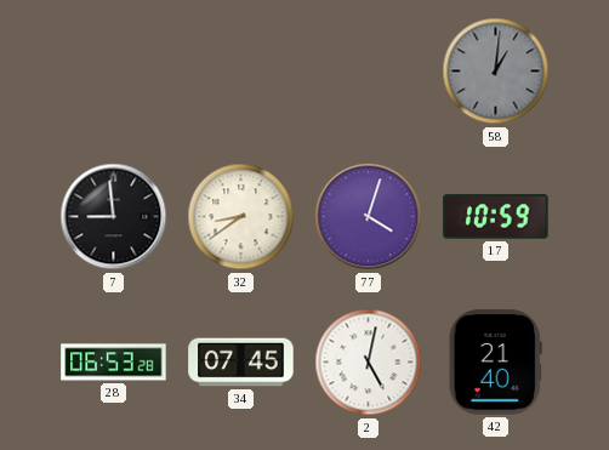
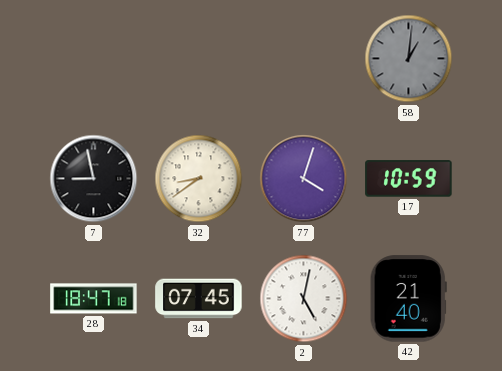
7: 8:59 -> 8:58
28: 06:53 -> 18:47
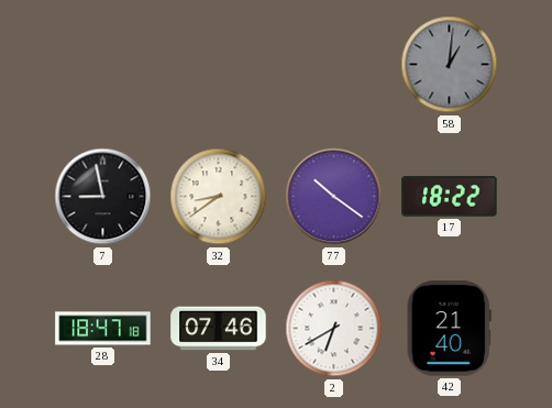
77: 4:03 -> 10:21
17: 10:59 -> 18:22
34: 07:45 -> 07:46
2: 5:02 -> 6:40
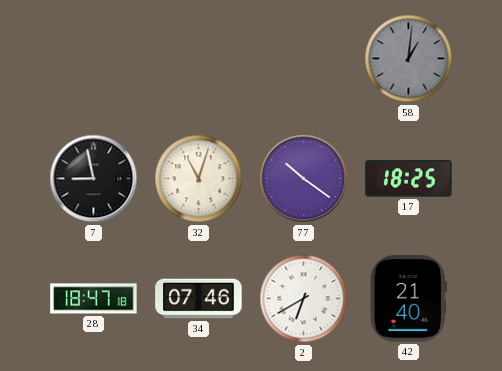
32: 8:39 -> 11:03
17: 18:22 -> 18:25
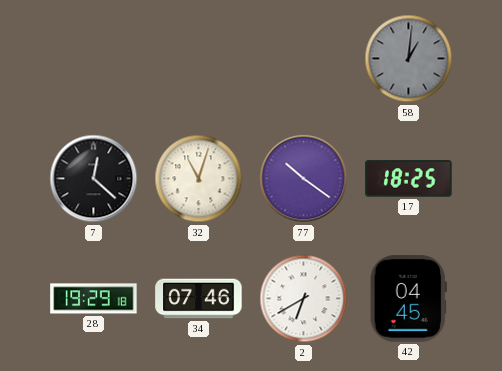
7: 8:58 -> 12:22
28: 18:47 -> 19:29
42: 21:40 -> 04:45
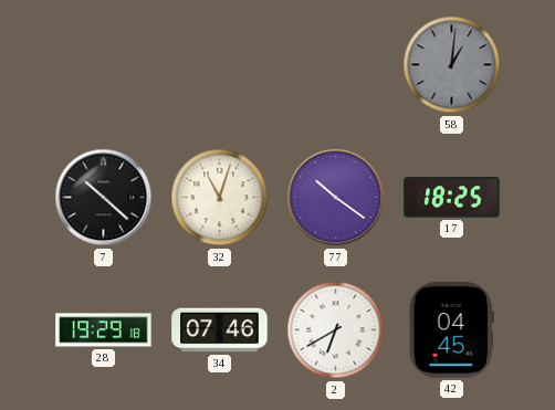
7: 12:22 -> 10:22
